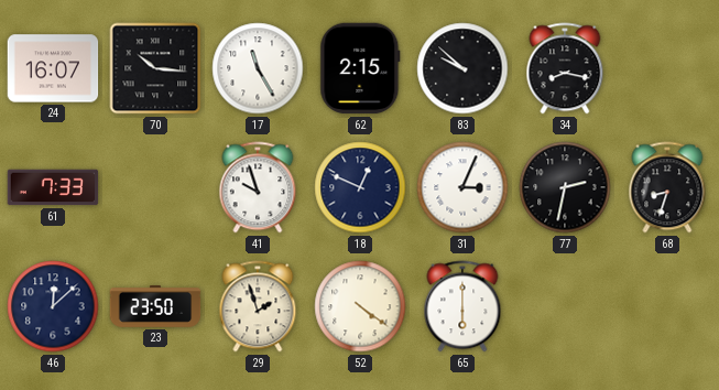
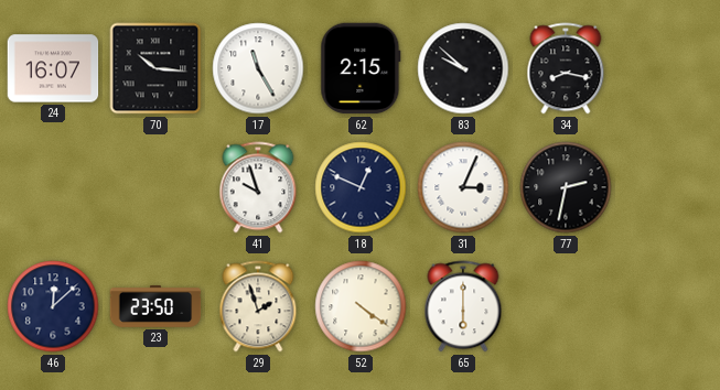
61: 7:33 -> none
68: 8:33 -> none
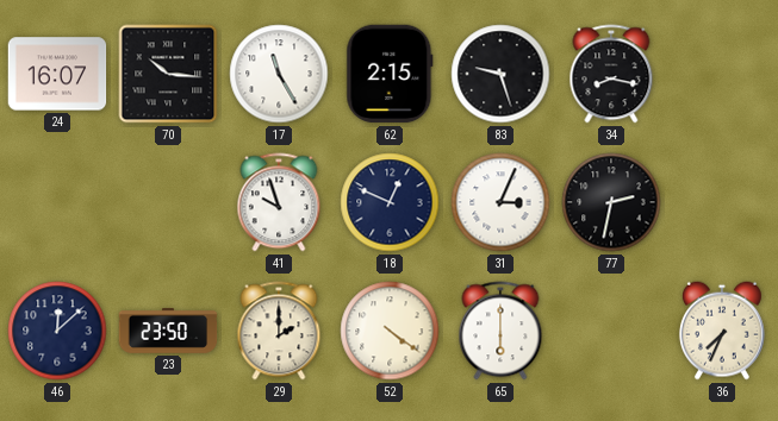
83: 9:52 -> 9:27
29: 1:57 -> 2:00
36: none -> 7:34
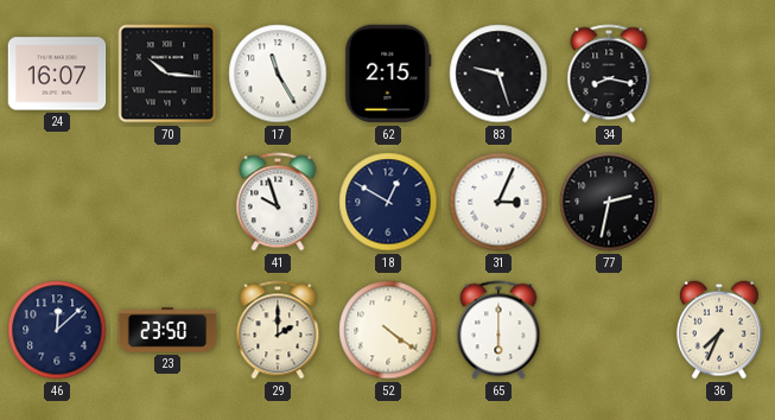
18: 12:49 -> 12:50
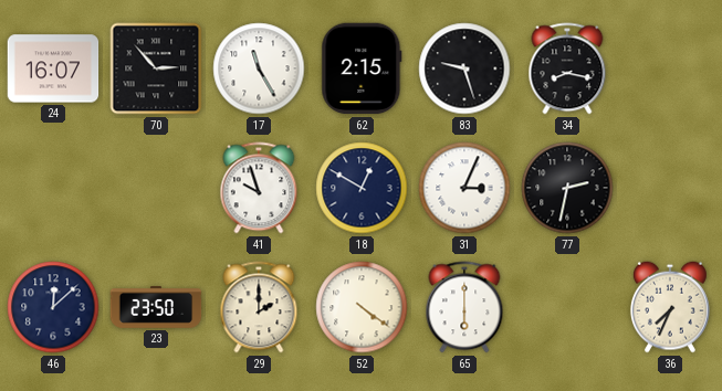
70: 10:16 -> 2:53
